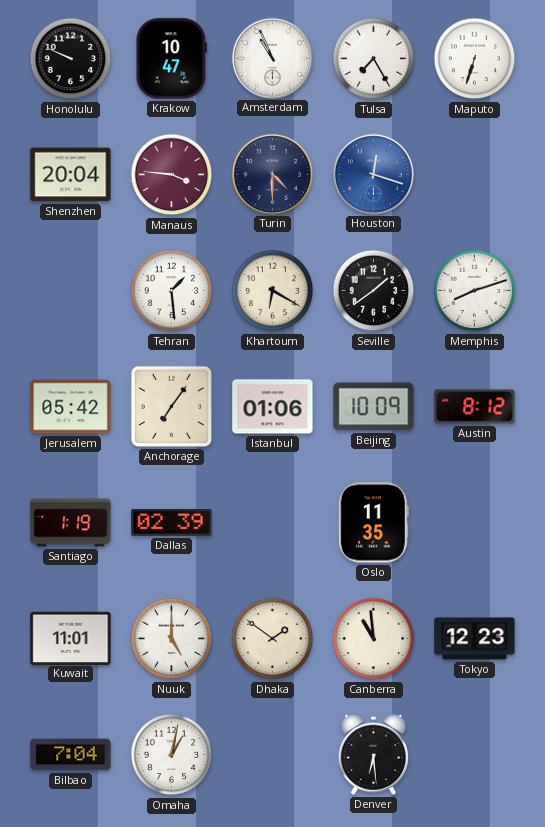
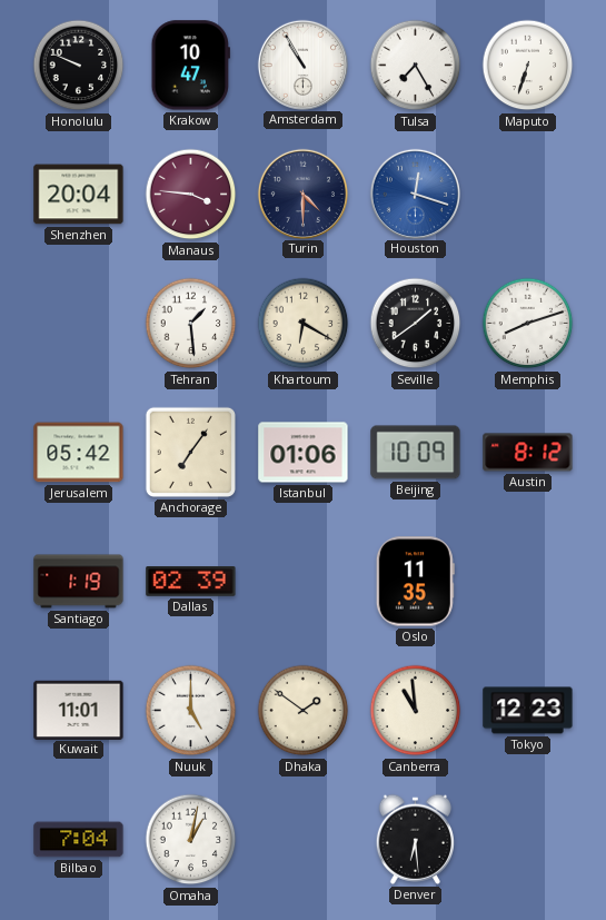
Amsterdam: 10:56 -> 10:55
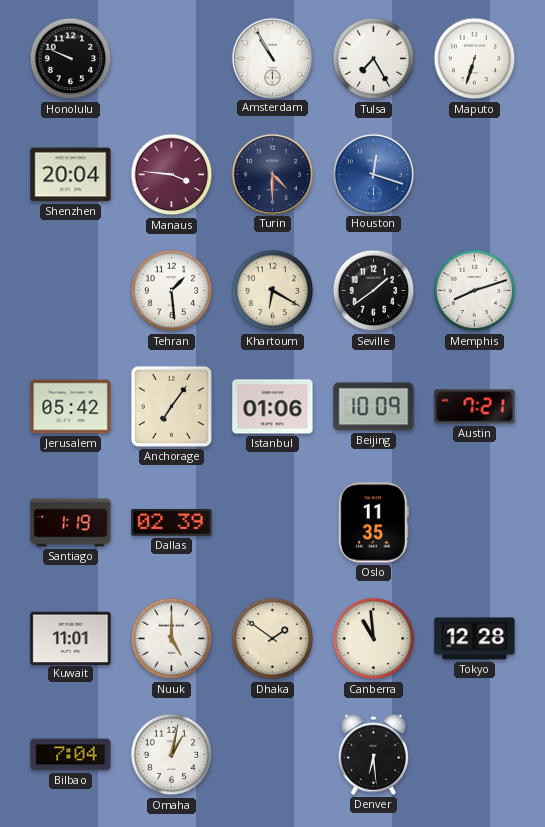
Krakow: 10:47 -> none
Austin: 8:12 -> 7:21
Tokyo: 12:23 -> 12:28
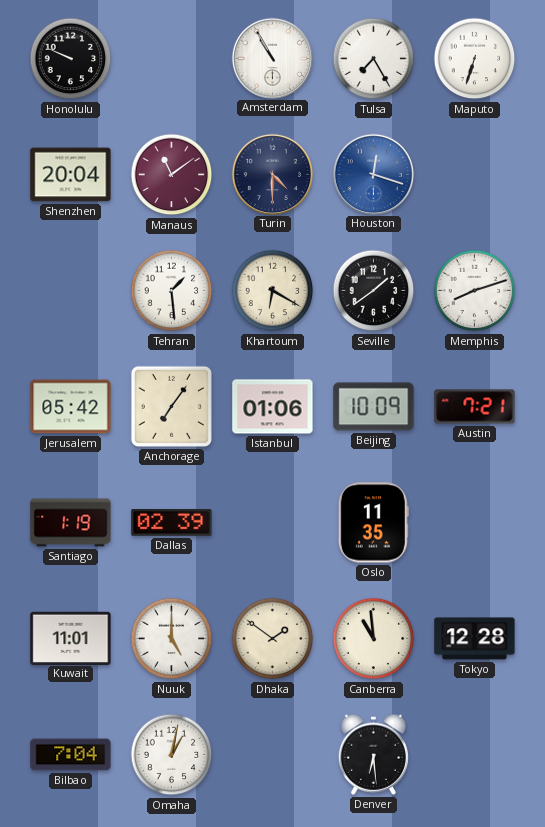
Manaus: 3:46 -> 11:09
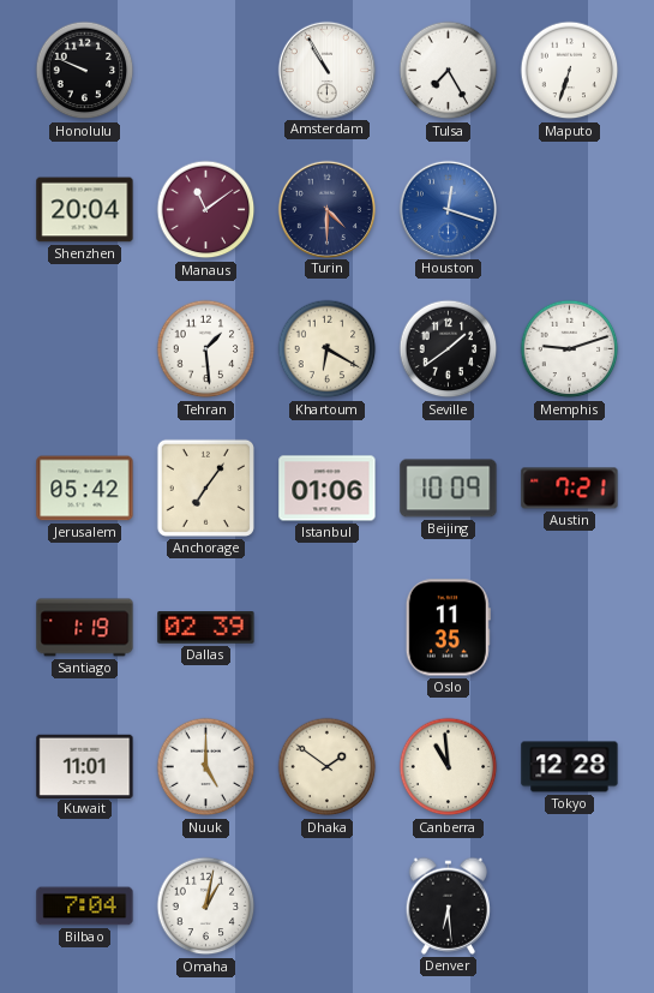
Memphis: 8:12 -> 9:12
